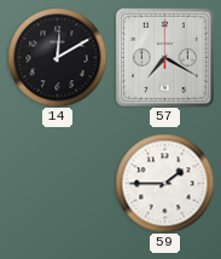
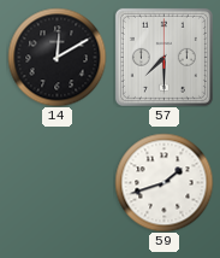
57: 7:20 -> 7:30
59: 1:45 -> 1:42
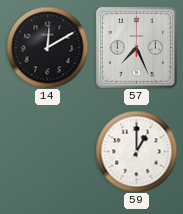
57: 7:30 -> 7:26
59: 1:42 -> 1:00
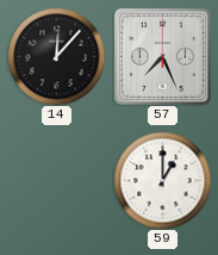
14: 12:10 -> 12:07
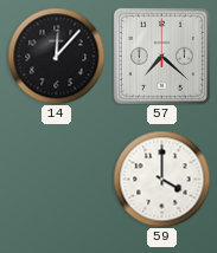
57: 7:26 -> 7:22
59: 1:00 -> 4:00
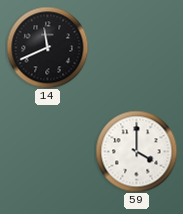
14: 12:07 -> 11:41
57: 7:22 -> none
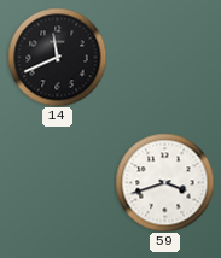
59: 4:00 -> 3:42
